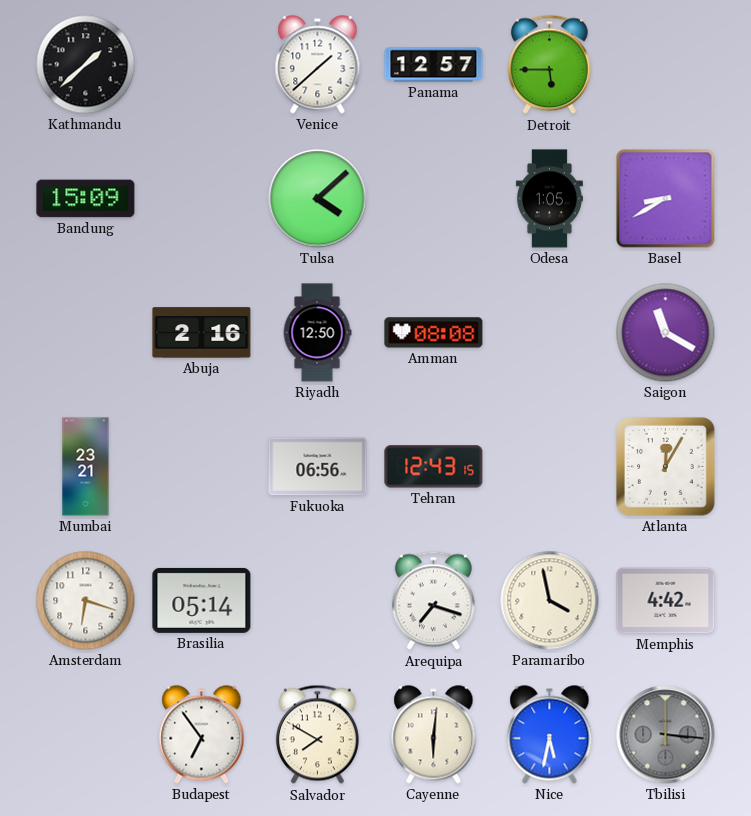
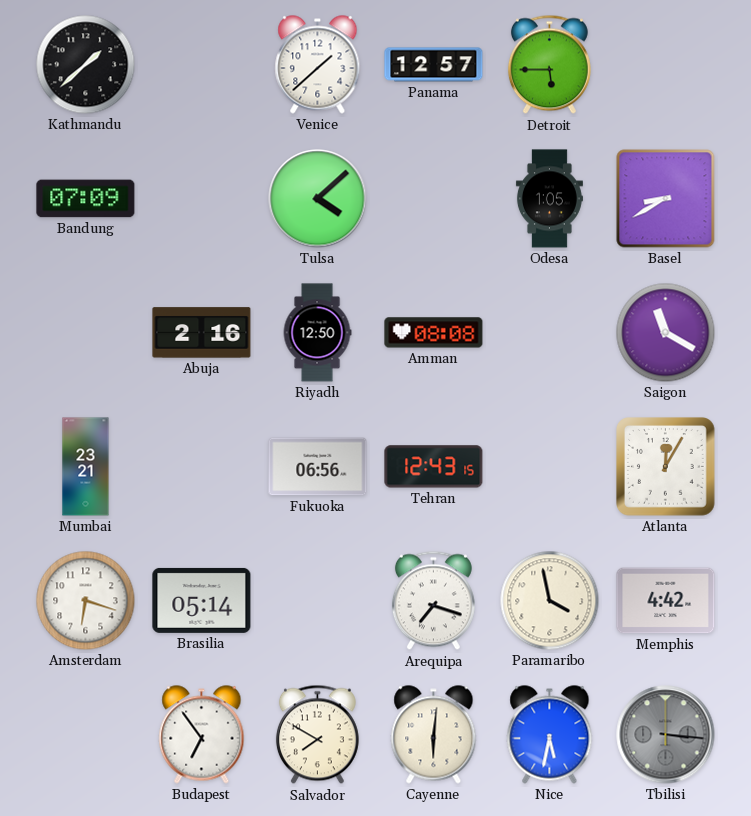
Bandung: 15:09 -> 07:09
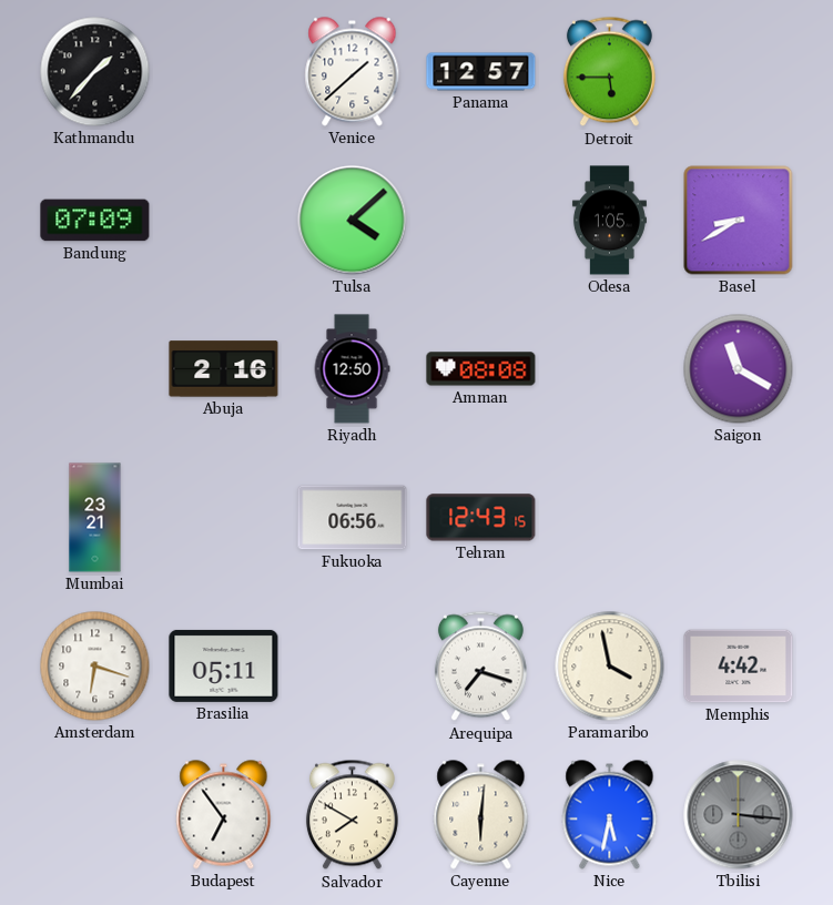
Kathmandu: 1:38 -> 1:37
Atlanta: 12:05 -> none
Brasilia: 05:14 -> 05:11
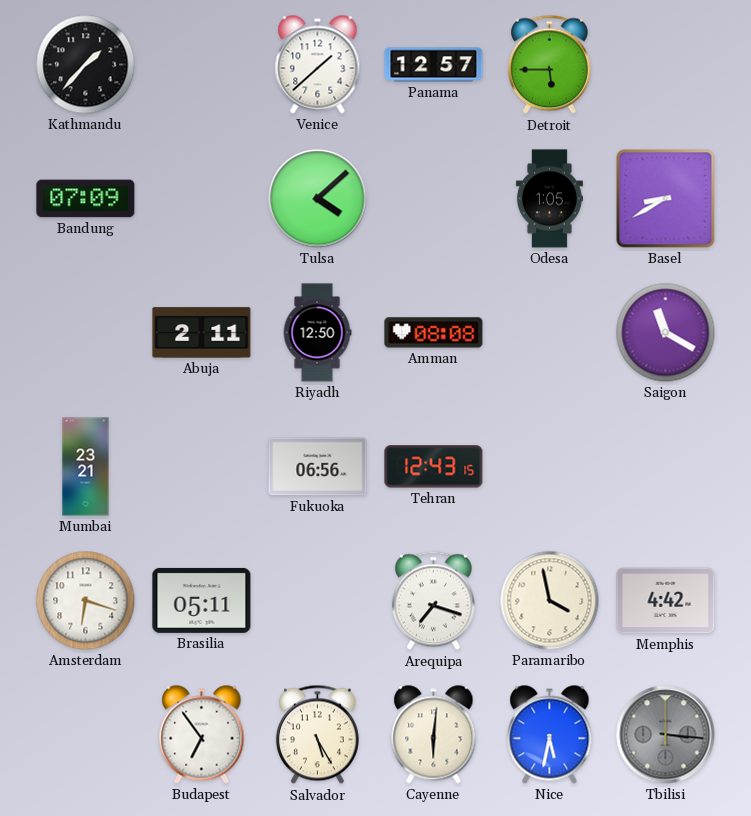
Abuja: 2:16 -> 2:11
Salvador: 7:50 -> 5:25
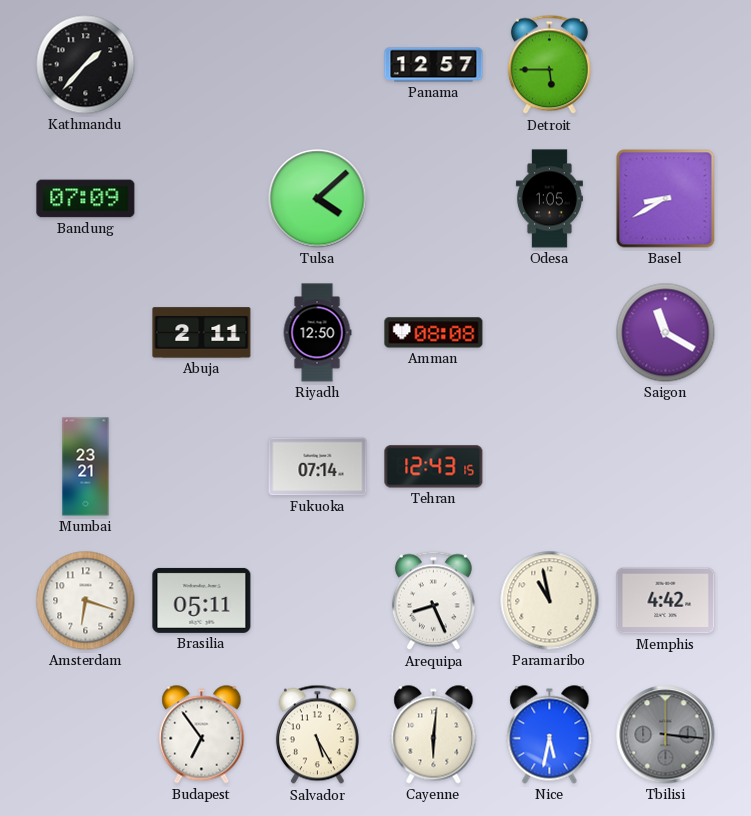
Venice: 1:38 -> none
Fukuoka: 06:56 -> 07:14
Arequipa: 7:18 -> 8:26
Paramaribo: 3:58 -> 10:58
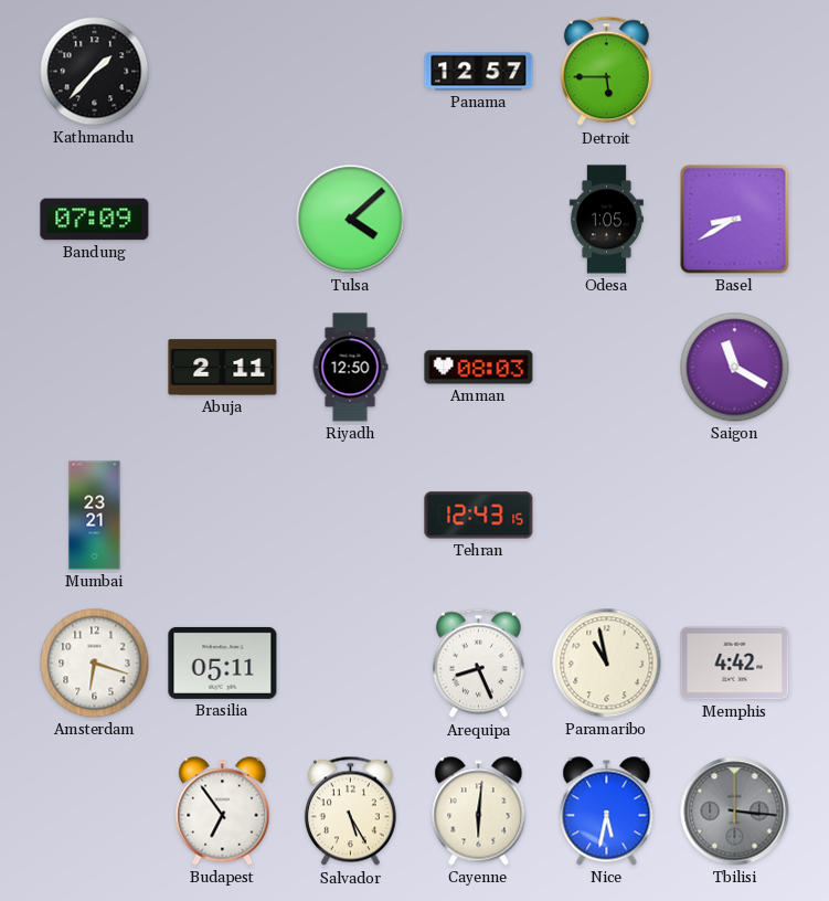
Amman: 08:08 -> 08:03
Fukuoka: 07:14 -> none
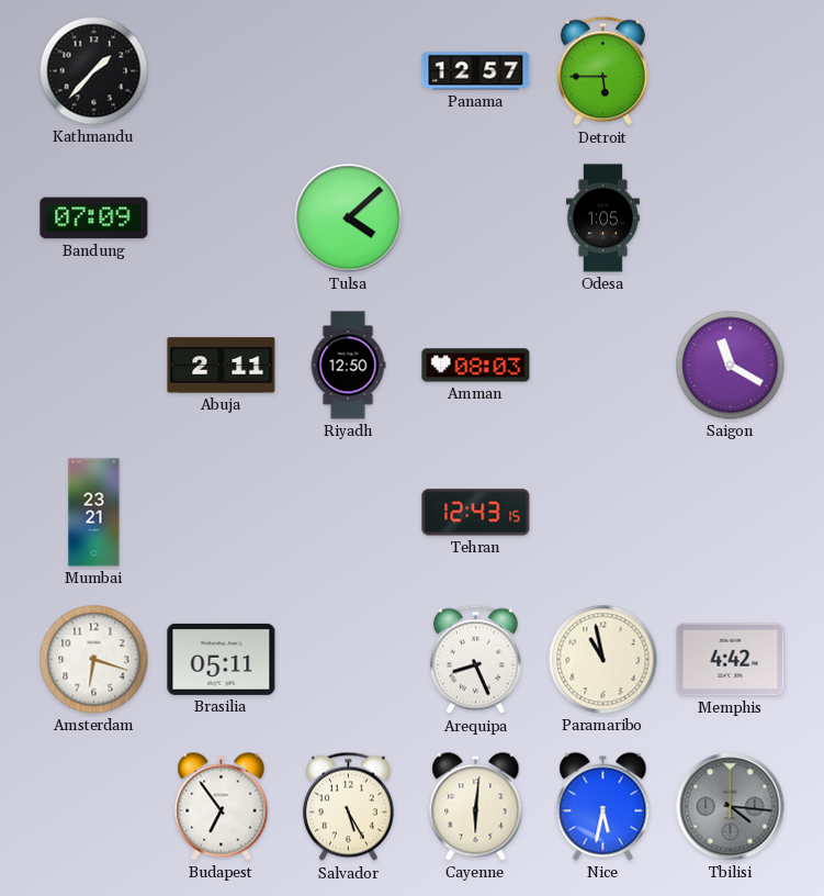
Basel: 8:40 -> none
Tbilisi: 3:16 -> 4:16
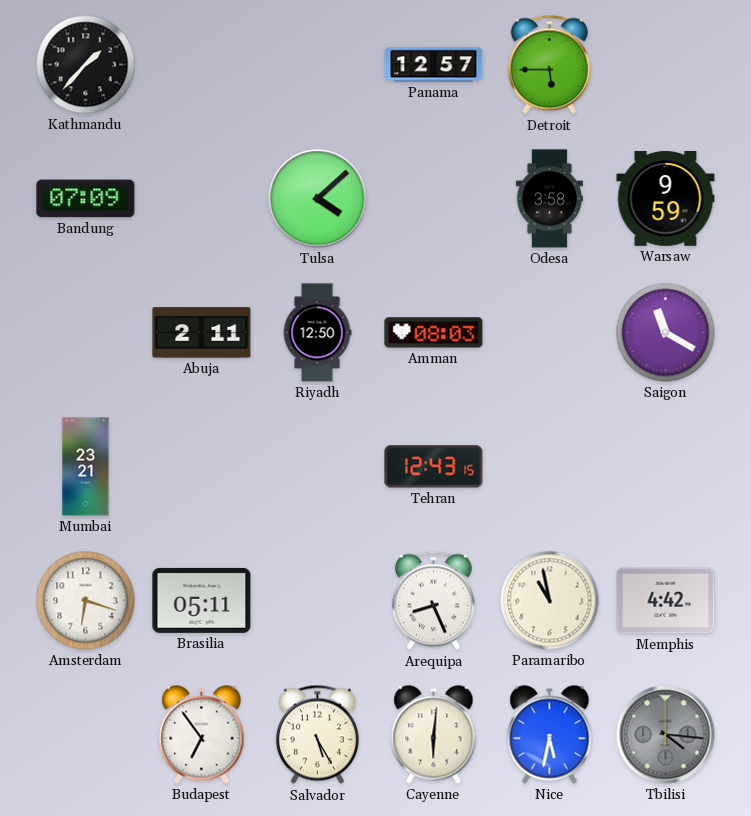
Odesa: 1:05 -> 3:58
Warsaw: none -> 9:59
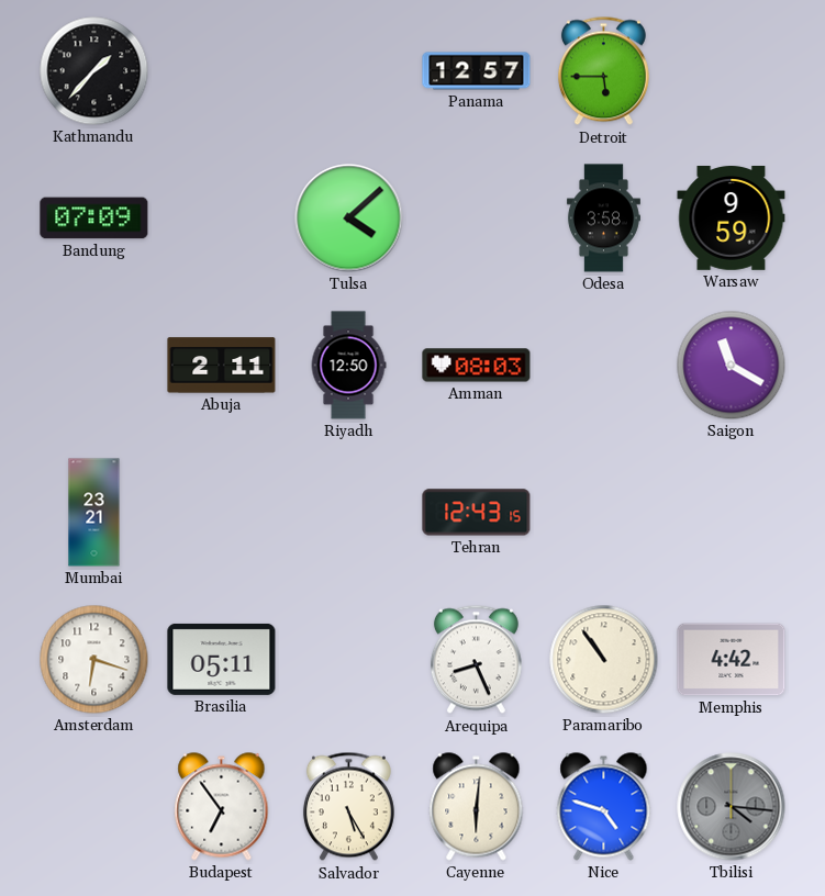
Paramaribo: 10:58 -> 10:54
Nice: 5:32 -> 4:48
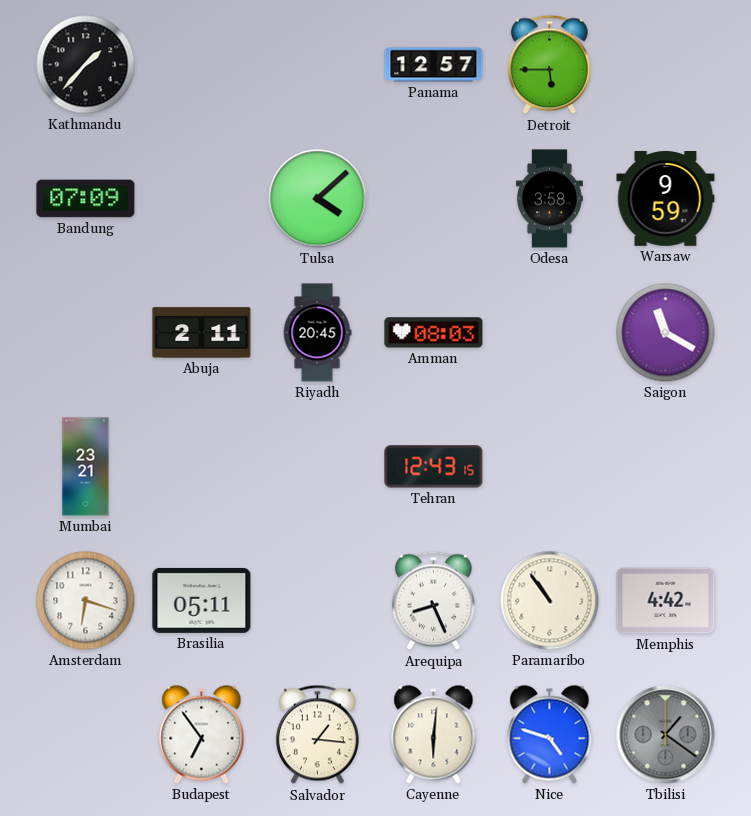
Riyadh: 12:50 -> 20:45
Salvador: 5:25 -> 1:16
Tbilisi: 4:16 -> 1:21
